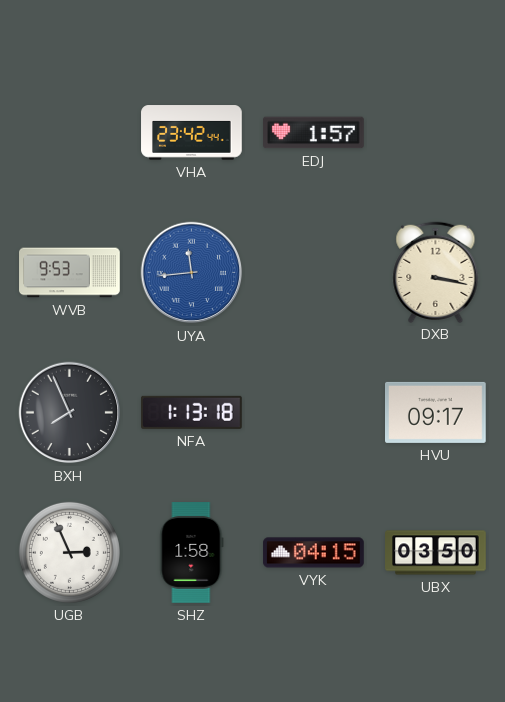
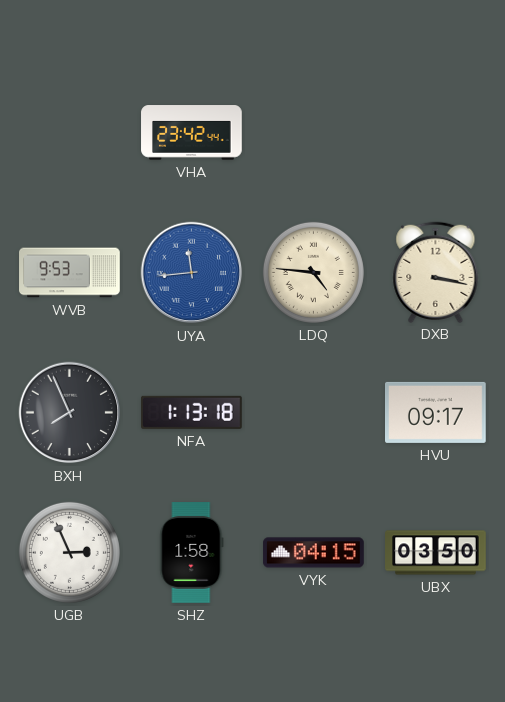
EDJ: 1:57 -> none
LDQ: none -> 4:46
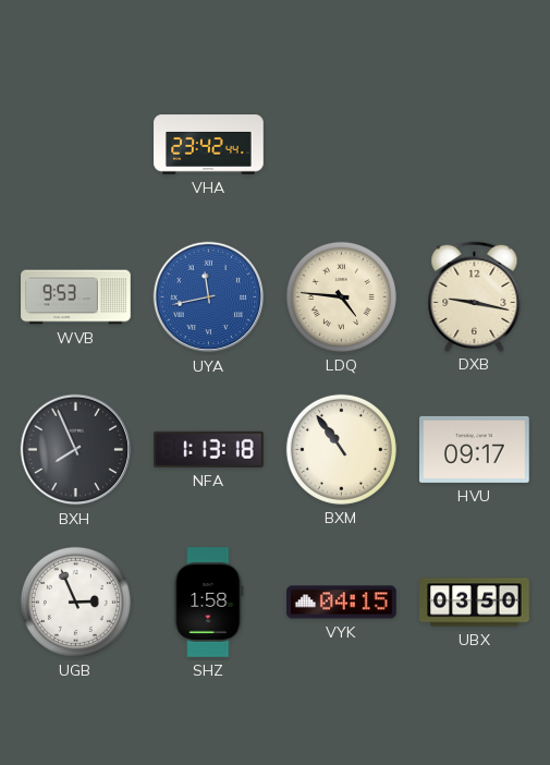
UYA: 11:44 -> 11:43
DXB: 3:17 -> 9:17
BXM: none -> 10:54
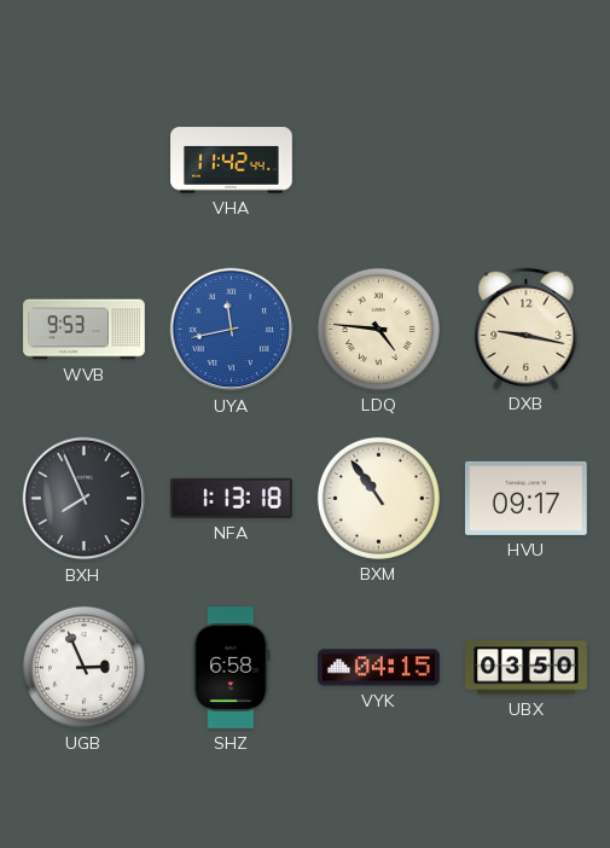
VHA: 23:42 -> 11:42
SHZ: 1:58 -> 6:58
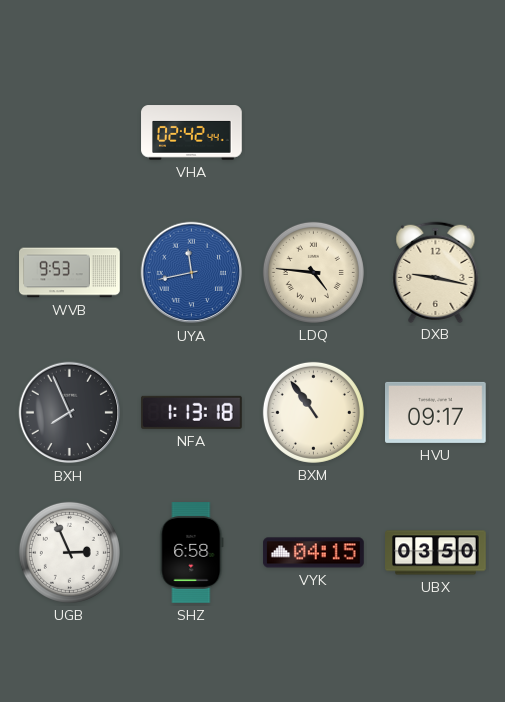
VHA: 11:42 -> 02:42
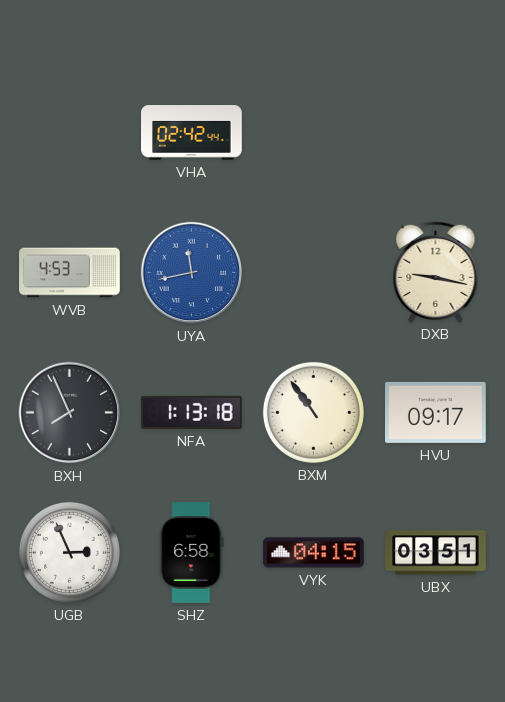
WVB: 9:53 -> 4:53
LDQ: 4:46 -> none
UBX: 03:50 -> 03:51
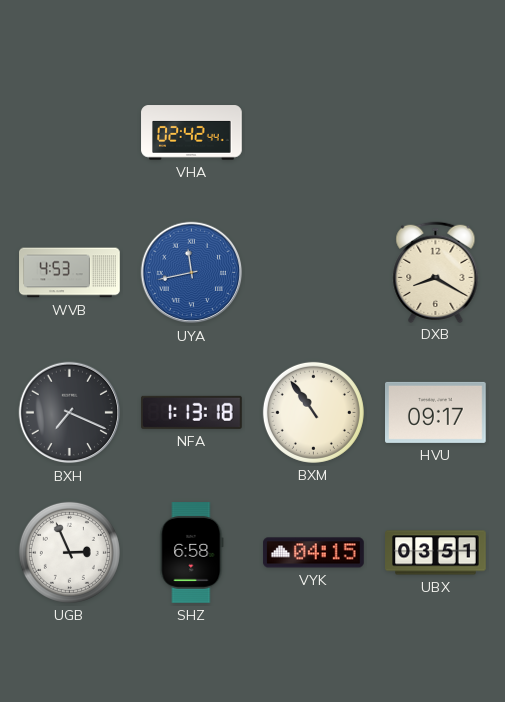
DXB: 9:17 -> 8:20
BXH: 7:56 -> 7:19
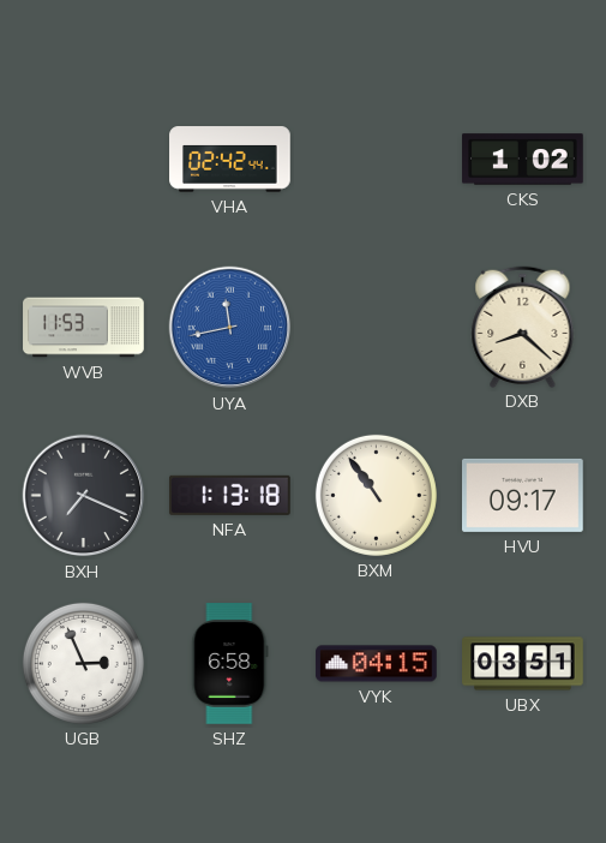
CKS: none -> 1:02
WVB: 4:53 -> 11:53
DXB: 8:20 -> 8:22
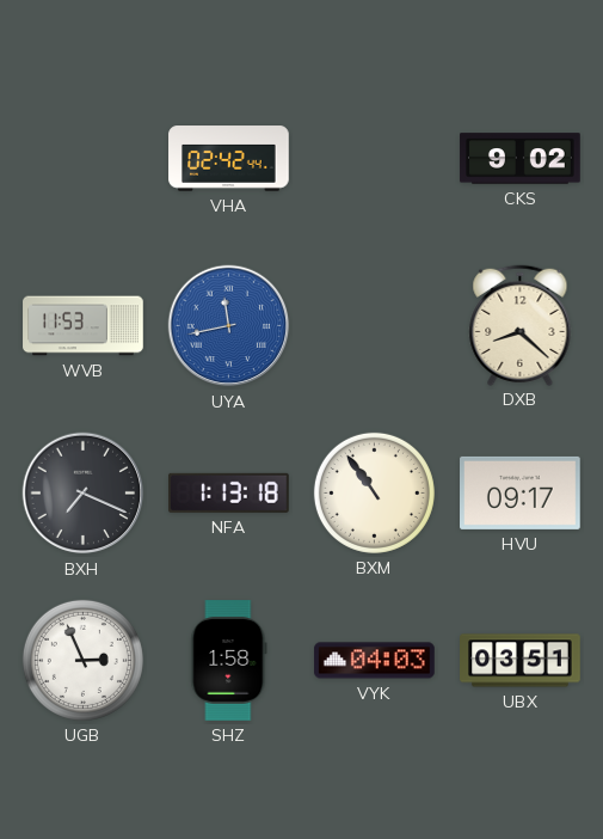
CKS: 1:02 -> 9:02
SHZ: 6:58 -> 1:58
VYK: 04:15 -> 04:03
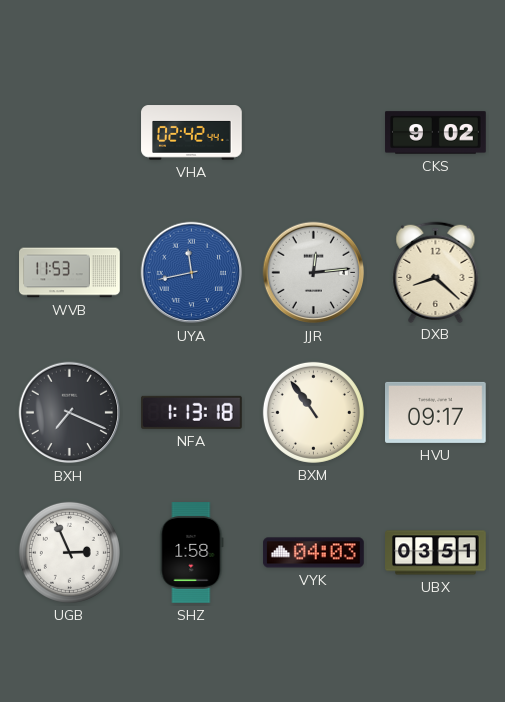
JJR: none -> 12:14
